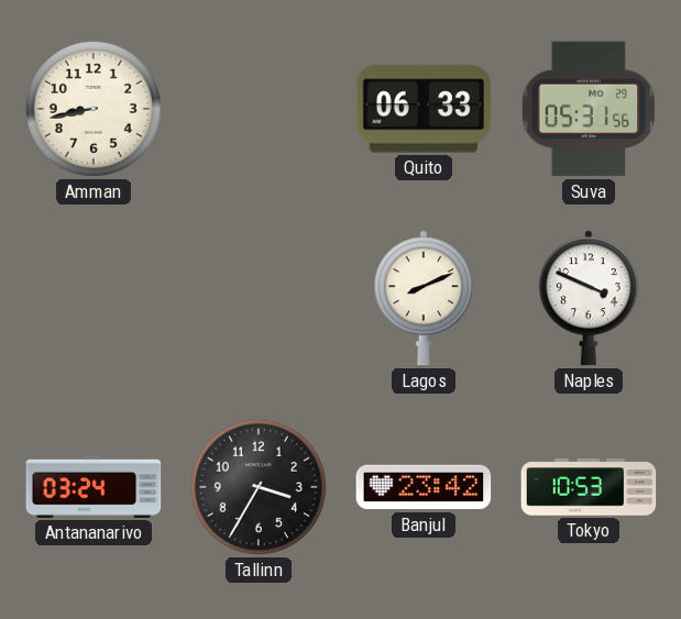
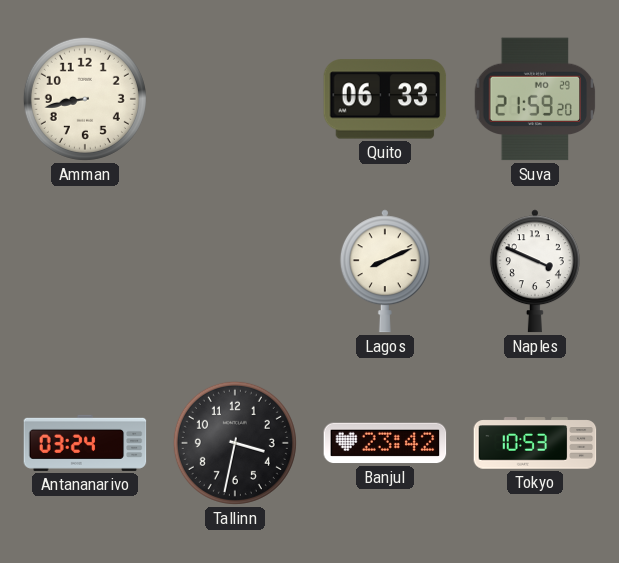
Suva: 05:31 -> 21:59
Tallinn: 3:35 -> 3:32
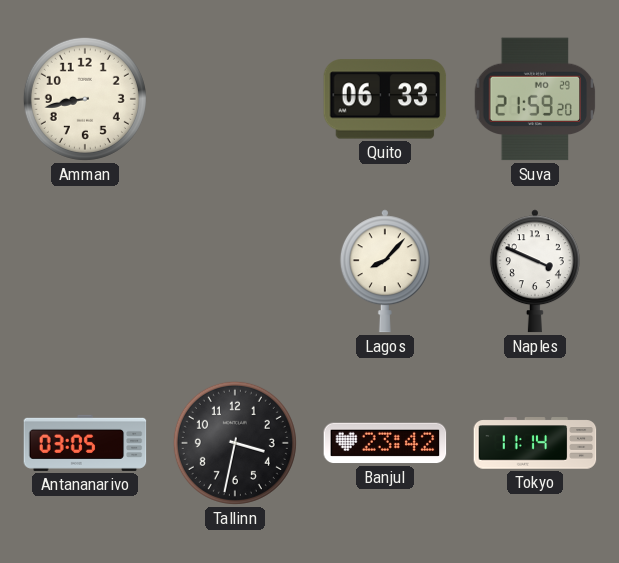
Lagos: 8:11 -> 8:07
Antananarivo: 03:24 -> 03:05
Tokyo: 10:53 -> 11:14
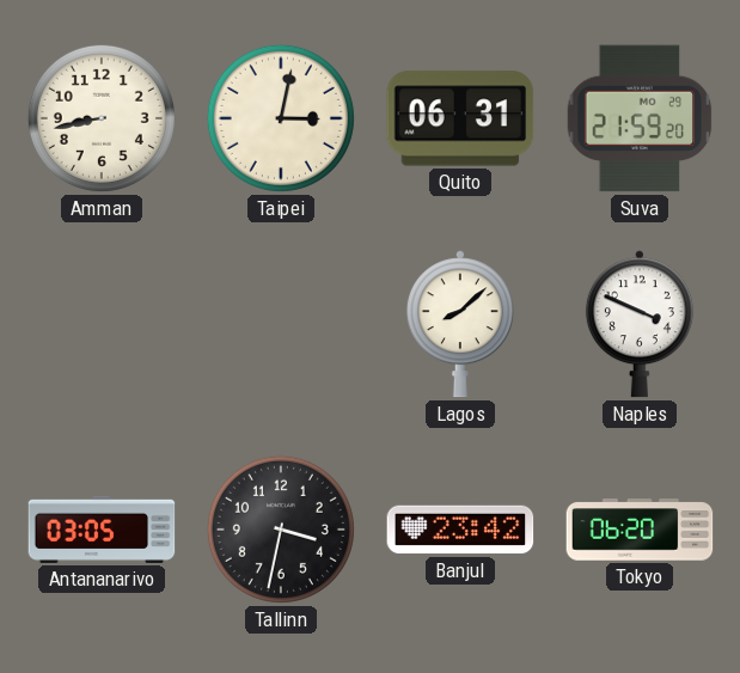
Taipei: none -> 3:02
Quito: 06:33 -> 06:31
Lagos: 8:07 -> 8:08
Tokyo: 11:14 -> 06:20
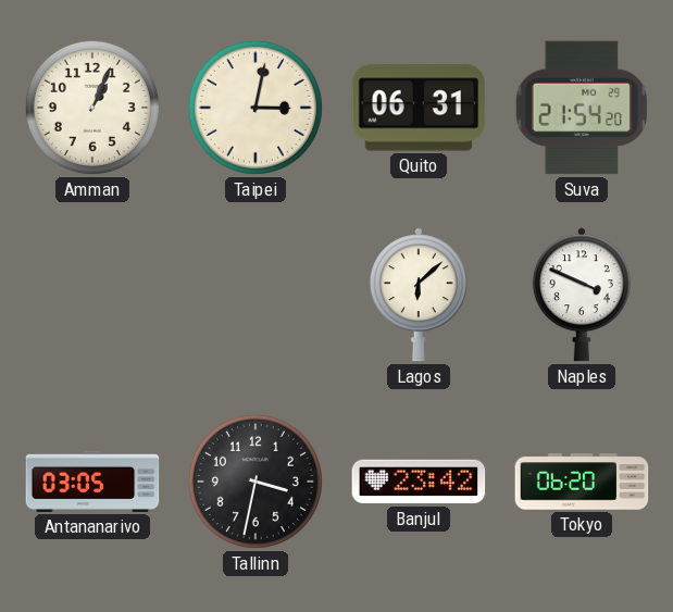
Amman: 8:43 -> 1:04
Suva: 21:59 -> 21:54
Lagos: 8:08 -> 6:08
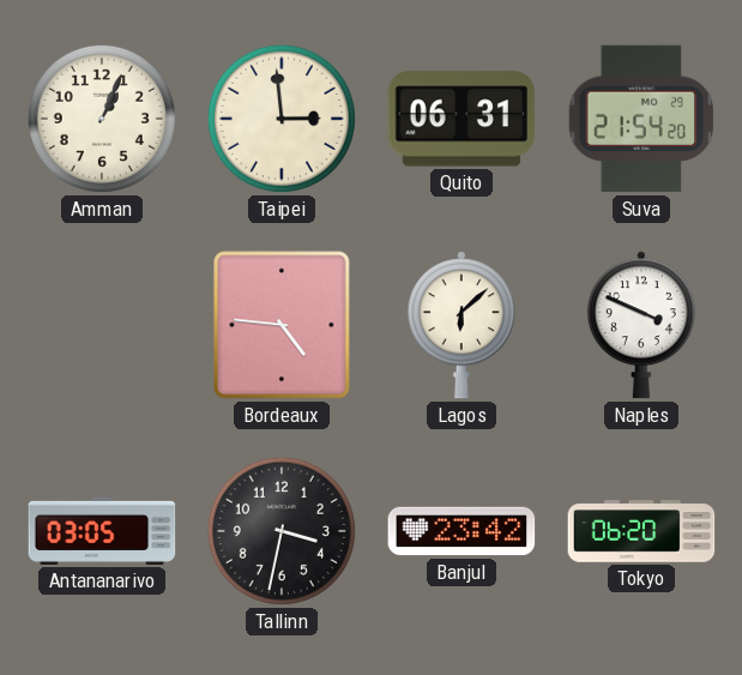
Taipei: 3:02 -> 2:59
Bordeaux: none -> 4:46
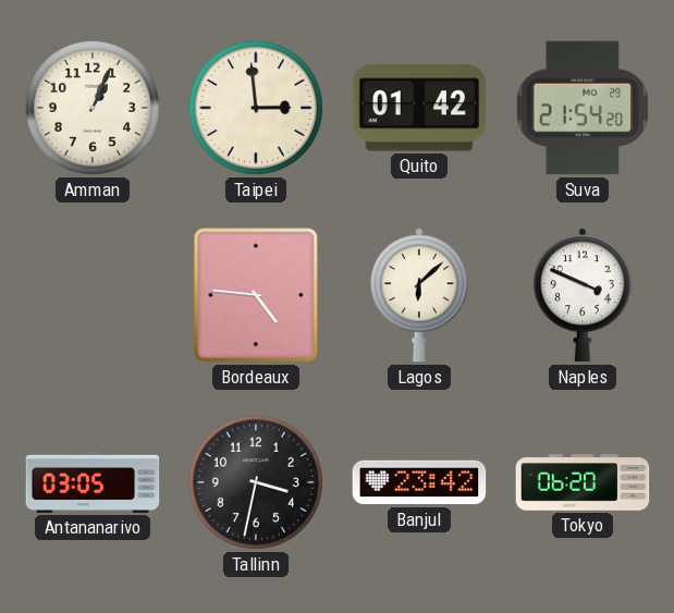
Quito: 06:31 -> 01:42
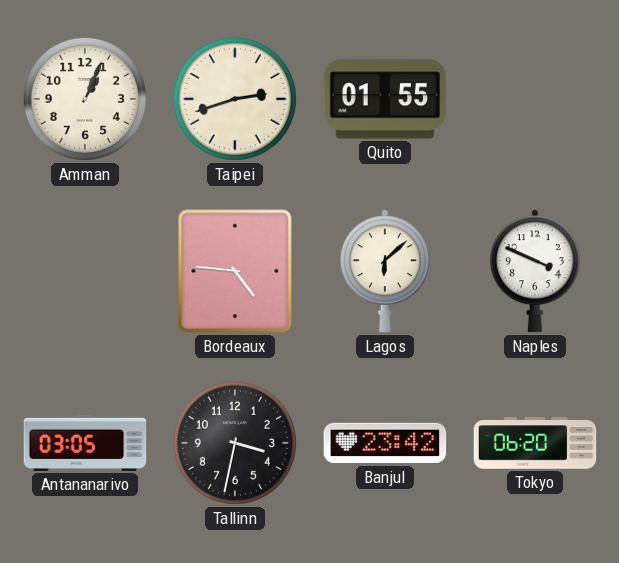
Taipei: 2:59 -> 2:42
Quito: 01:42 -> 01:55
Suva: 21:54 -> none
